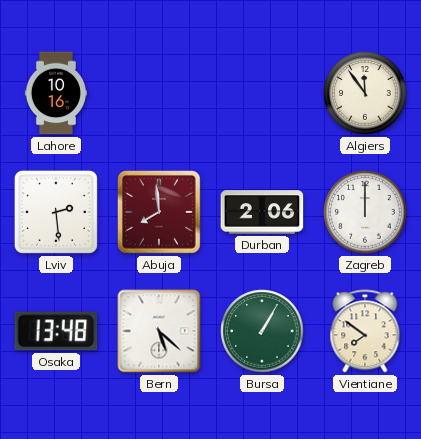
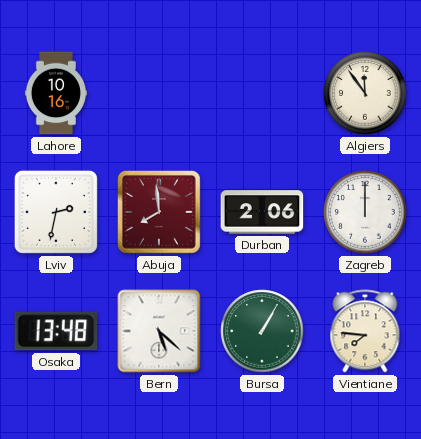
Lviv: 2:29 -> 2:32
Vientiane: 7:51 -> 7:46
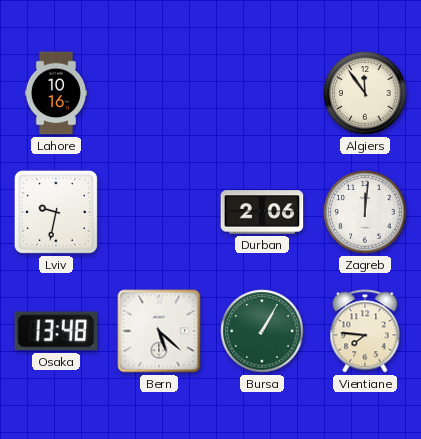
Lviv: 2:32 -> 9:32
Abuja: 7:59 -> none
Zagreb: 12:00 -> 12:01
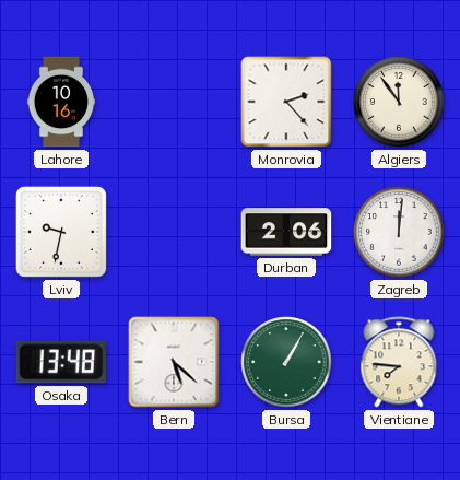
Monrovia: none -> 2:23
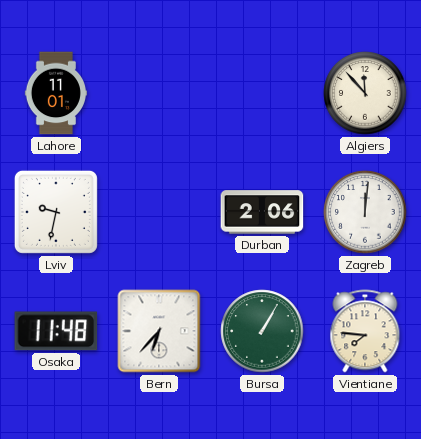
Lahore: 10:16 -> 11:01
Monrovia: 2:23 -> none
Algiers: 11:54 -> 11:53
Osaka: 13:48 -> 11:48
Bern: 5:22 -> 6:37
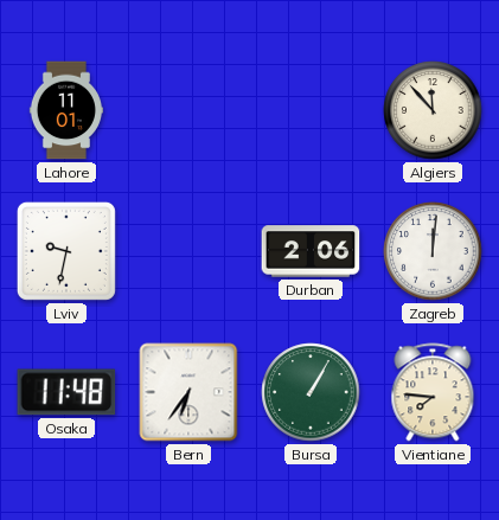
Bern: 6:37 -> 6:36
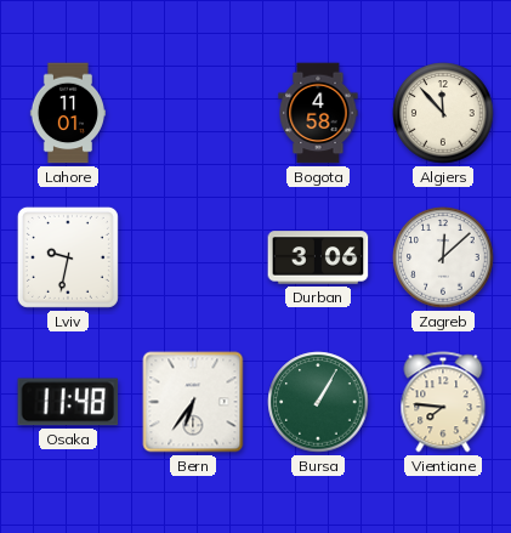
Bogota: none -> 4:58
Durban: 2:06 -> 3:06
Zagreb: 12:01 -> 12:08
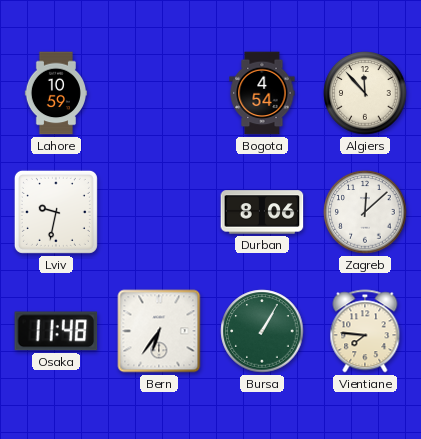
Lahore: 11:01 -> 10:59
Bogota: 4:58 -> 4:54
Durban: 3:06 -> 8:06
